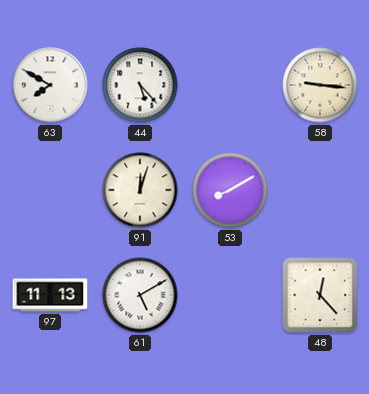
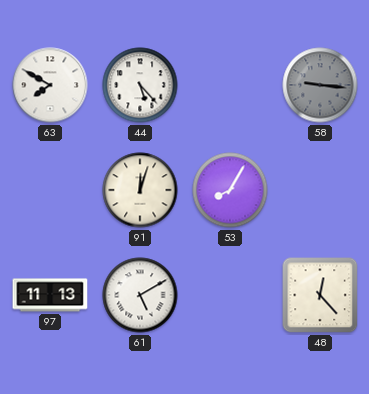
58 dial: cream -> grey
53: 8:10 -> 8:05
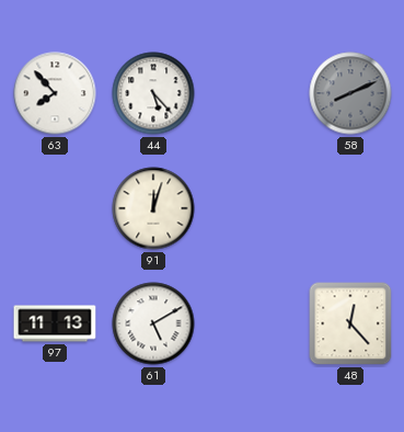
63: 7:50 -> 7:53
58: 9:16 -> 8:11
53: 8:05 -> none
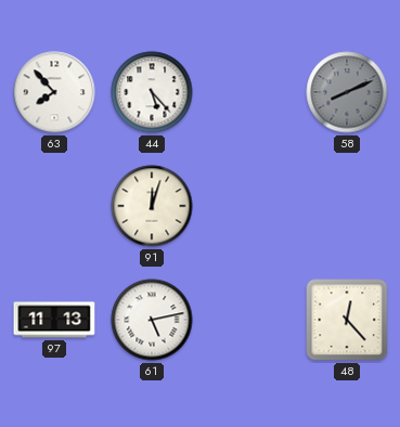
61: 5:10 -> 5:13
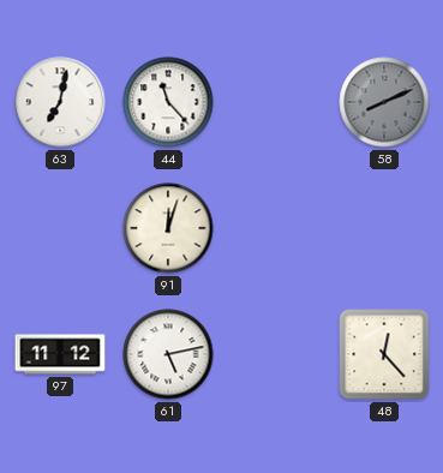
63: 7:53 -> 7:02
44: 5:23 -> 11:23
97: 11:13 -> 11:12
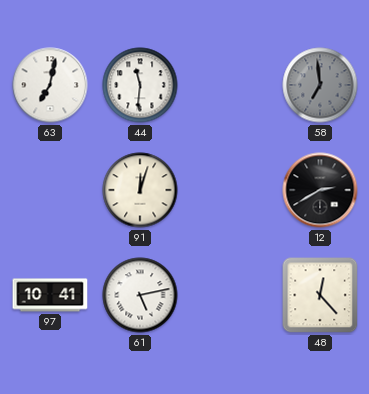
44: 11:23 -> 11:31
58: 8:11 -> 6:59
12: none -> 2:40
97: 11:12 -> 10:41
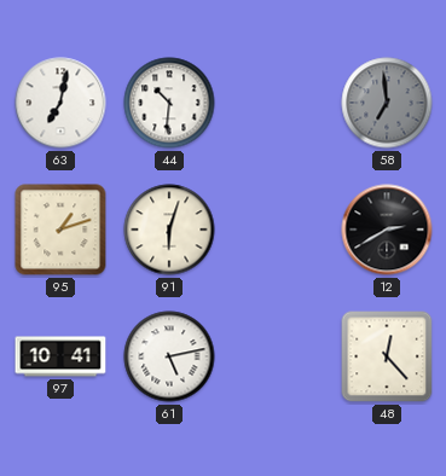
44: 11:31 -> 10:31
95: none -> 1:12
91: 12:03 -> 6:03
